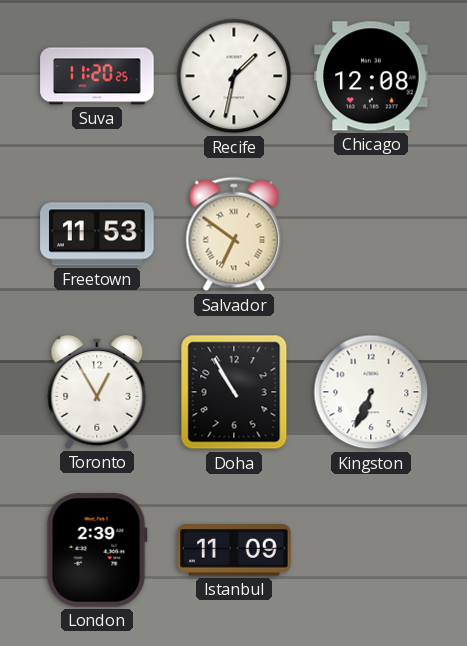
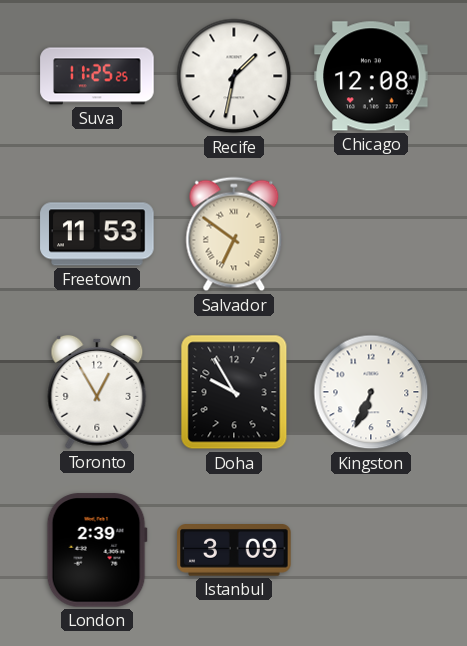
Suva: 11:20 -> 11:25
Doha: 10:55 -> 9:55
Istanbul: 11:09 -> 3:09
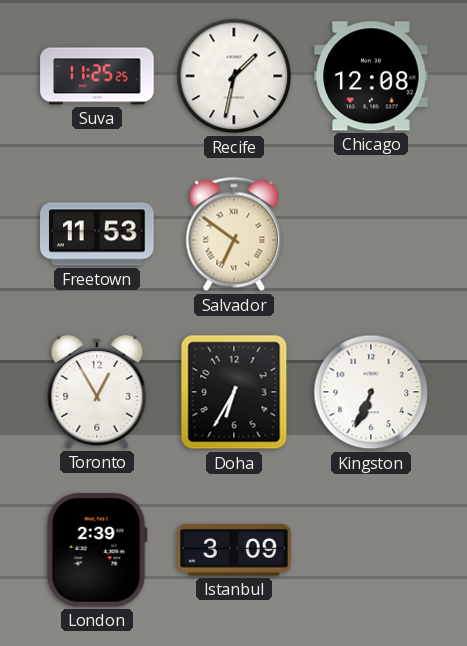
Doha: 9:55 -> 6:35
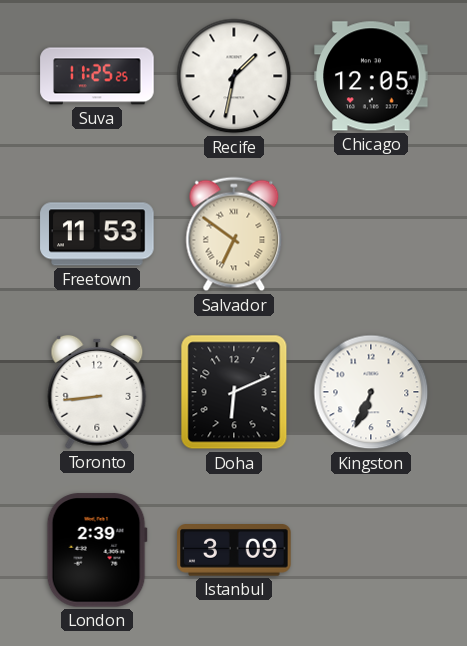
Chicago: 12:08 -> 12:05
Toronto: 12:55 -> 8:44
Doha: 6:35 -> 6:11
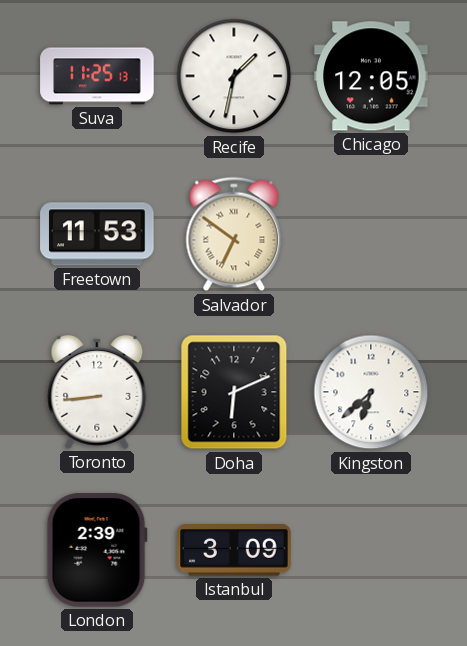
Suva: 11:25:25 -> 11:25:13
Kingston: 6:34 -> 6:38
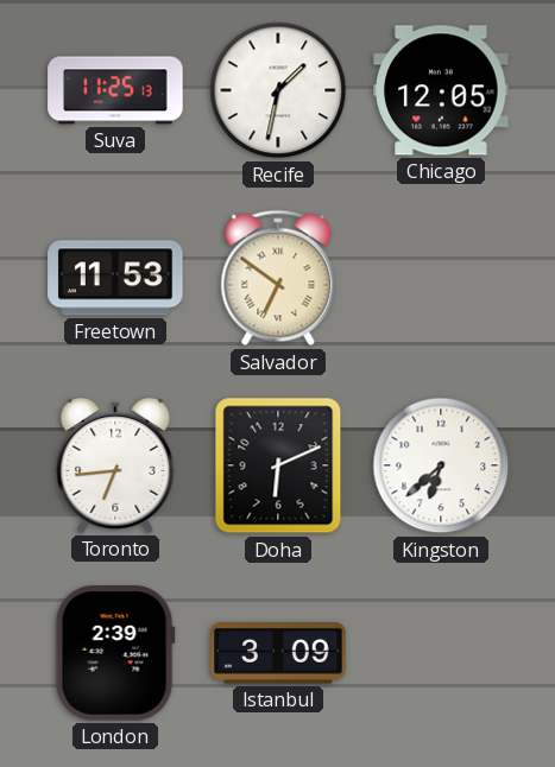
Toronto: 8:44 -> 6:44
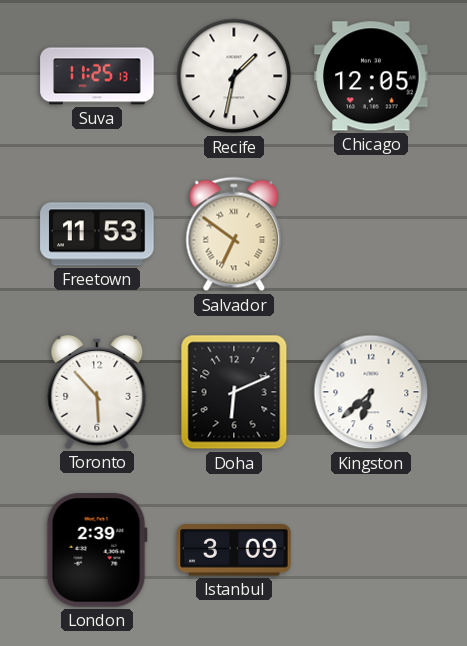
Toronto: 6:44 -> 5:53
